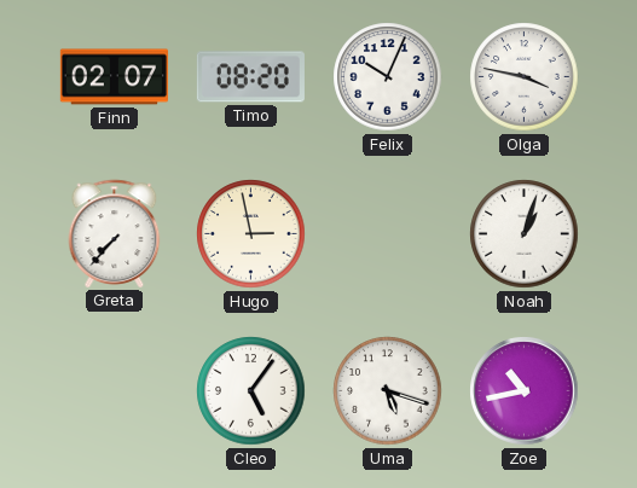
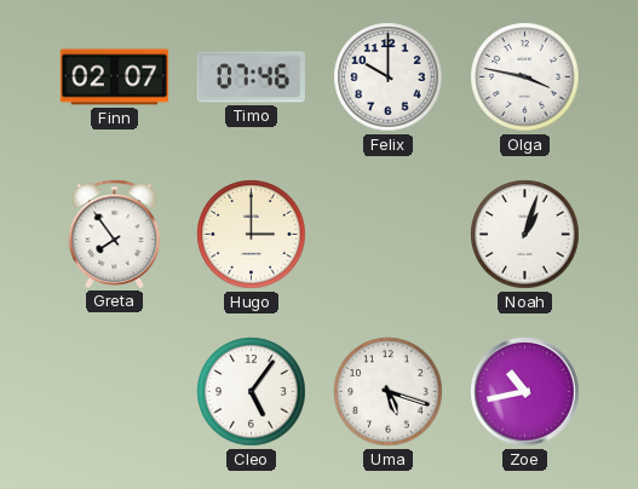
Timo: 08:20 -> 07:46
Felix: 10:04 -> 10:00
Greta: 7:37 -> 7:54
Hugo: 2:58 -> 3:00
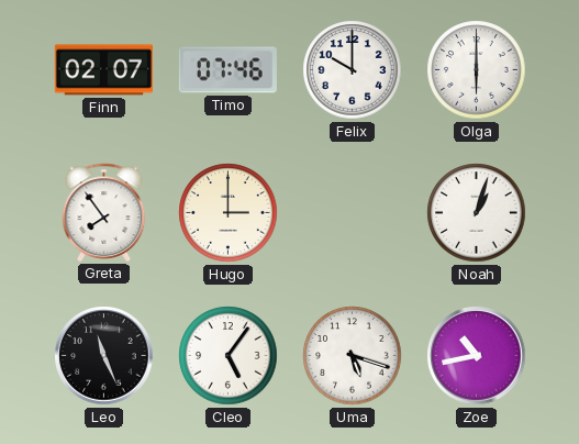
Olga: 3:47 -> 6:00
Leo: none -> 11:26
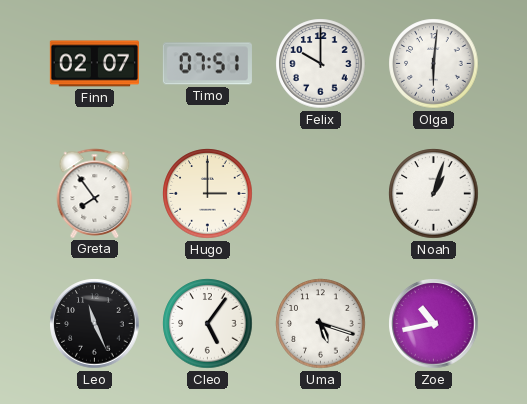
Timo: 07:46 -> 07:51
Olga: 6:00 -> 6:01
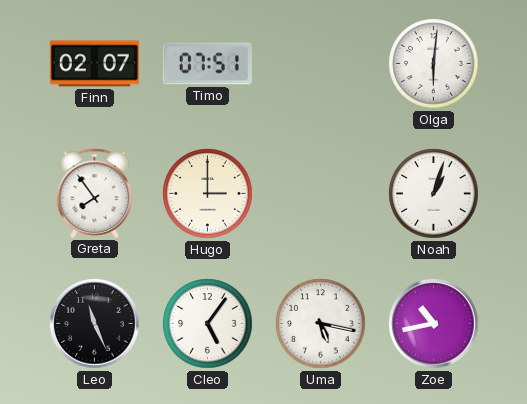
Felix: 10:00 -> none
Uma: 5:18 -> 5:17
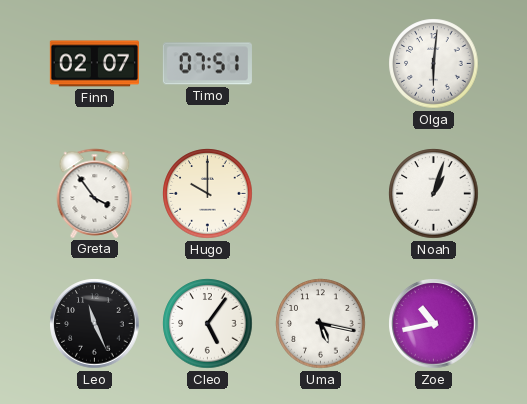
Greta: 7:54 -> 3:54
Hugo: 3:00 -> 10:00
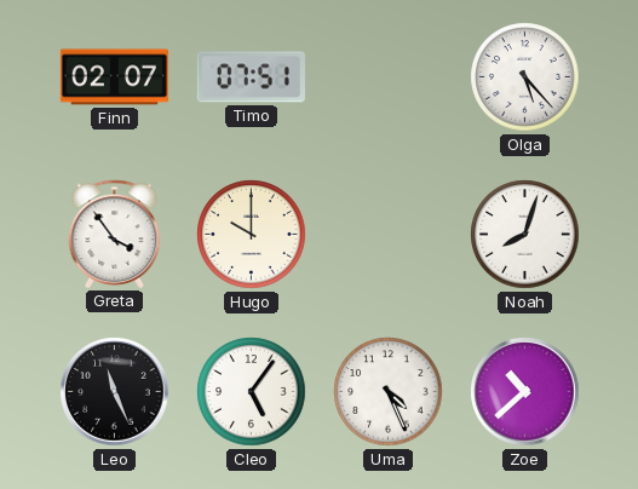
Olga: 6:01 -> 5:23
Noah: 1:03 -> 8:03
Uma: 5:17 -> 4:26
Zoe: 10:43 -> 10:38
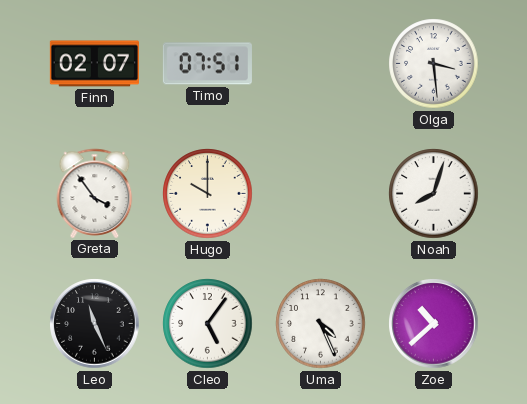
Olga: 5:23 -> 3:29
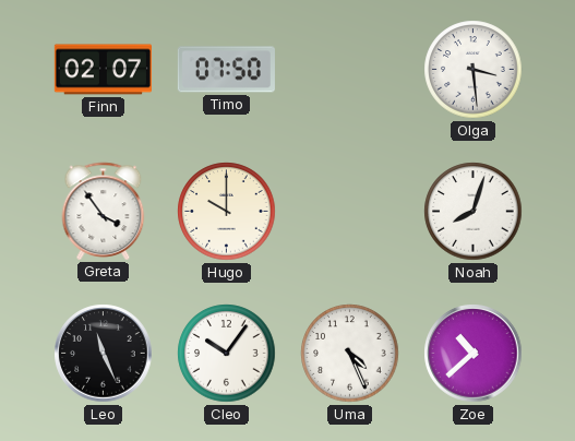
Timo: 07:51 -> 07:50
Cleo: 5:06 -> 10:06
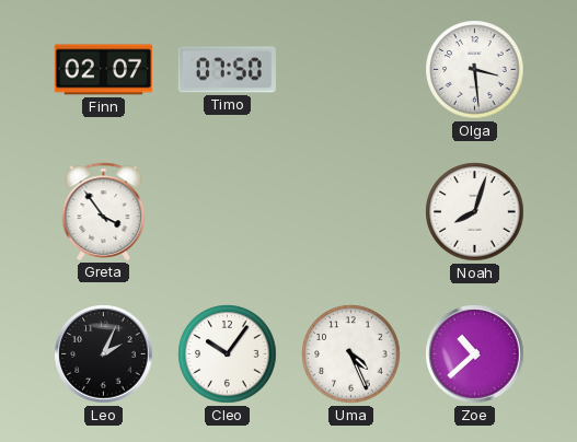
Hugo: 10:00 -> none
Leo: 11:26 -> 2:04
